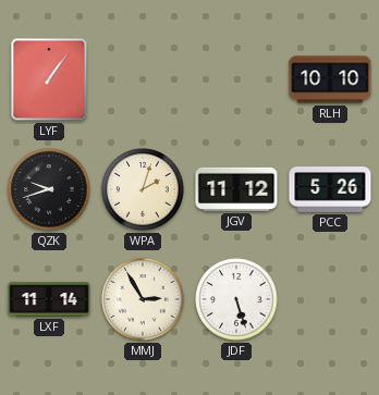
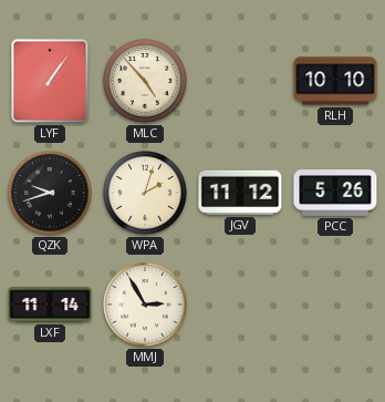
MLC: none -> 4:53
JDF: 5:27 -> none
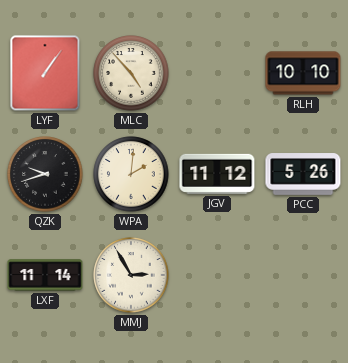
WPA: 2:03 -> 2:01
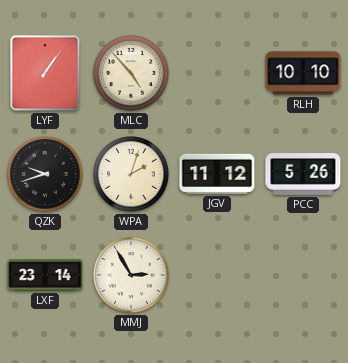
WPA: 2:01 -> 2:03
LXF: 11:14 -> 23:14
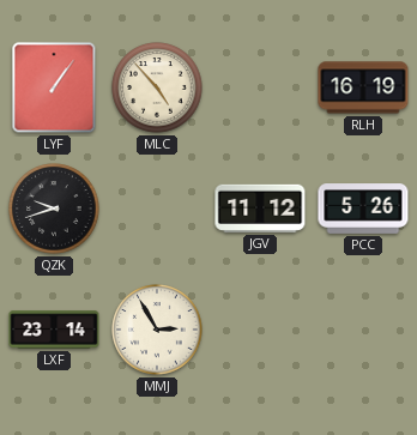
RLH: 10:10 -> 16:19
WPA: 2:03 -> none
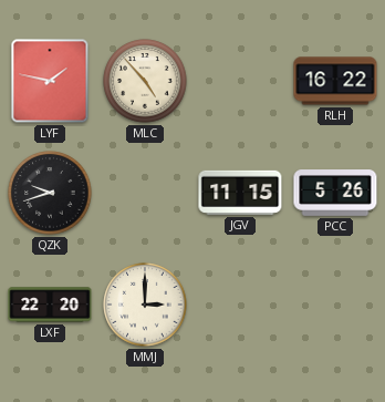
LYF: 1:06 -> 1:47
RLH: 16:19 -> 16:22
JGV: 11:12 -> 11:15
LXF: 23:14 -> 22:20
MMJ: 2:55 -> 3:00
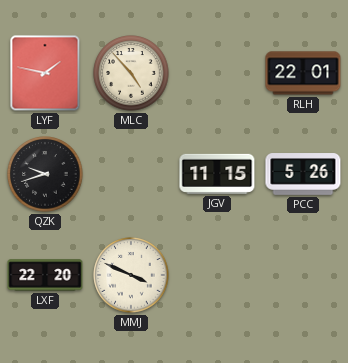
RLH: 16:22 -> 22:01
MMJ: 3:00 -> 3:49
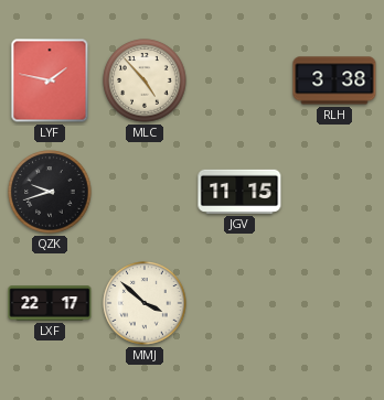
RLH: 22:01 -> 3:38
PCC: 5:26 -> none
LXF: 22:20 -> 22:17
MMJ: 3:49 -> 3:52
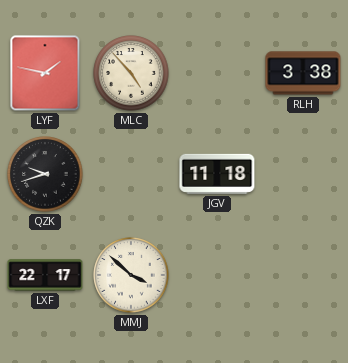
JGV: 11:15 -> 11:18
